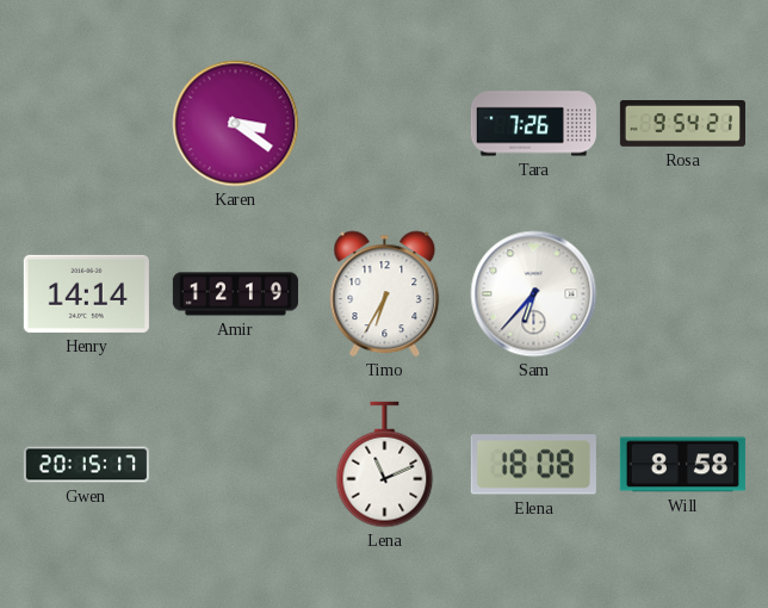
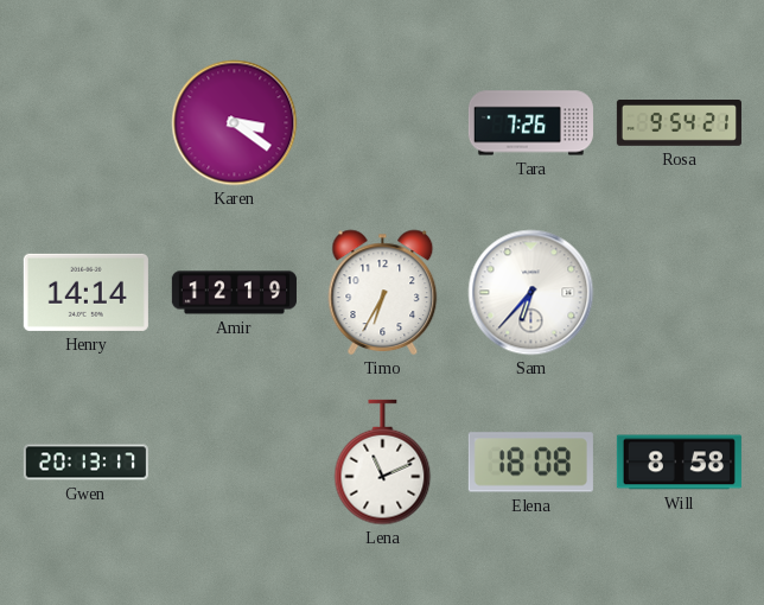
Gwen: 20:15 -> 20:13
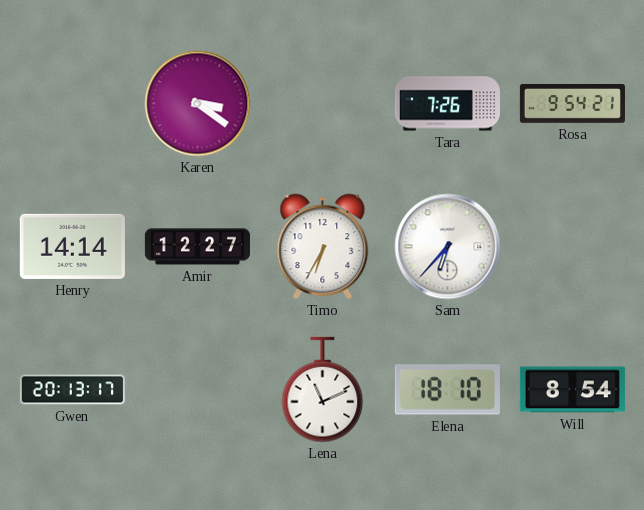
Amir: 12:19 -> 12:27
Elena: 18:08 -> 18:10
Will: 8:58 -> 8:54
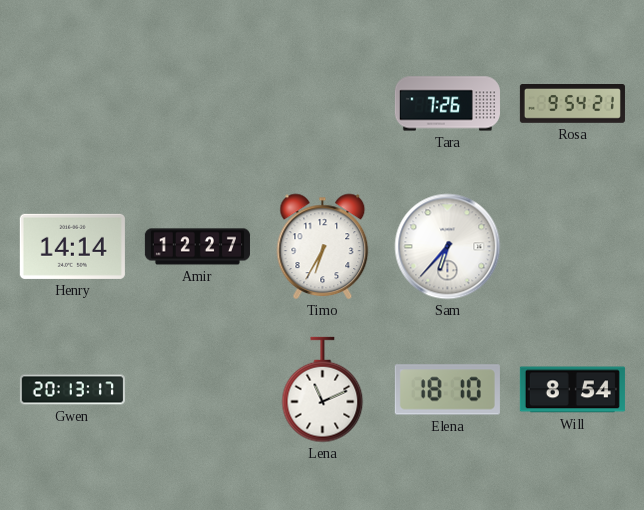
Karen: 3:21 -> none
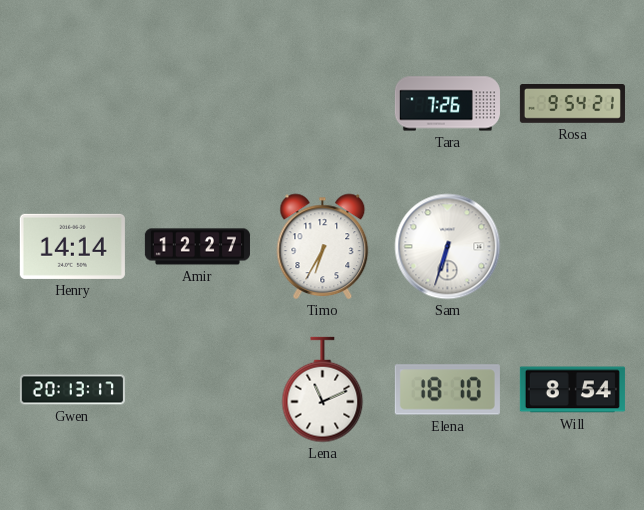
Sam: 6:37 -> 6:33
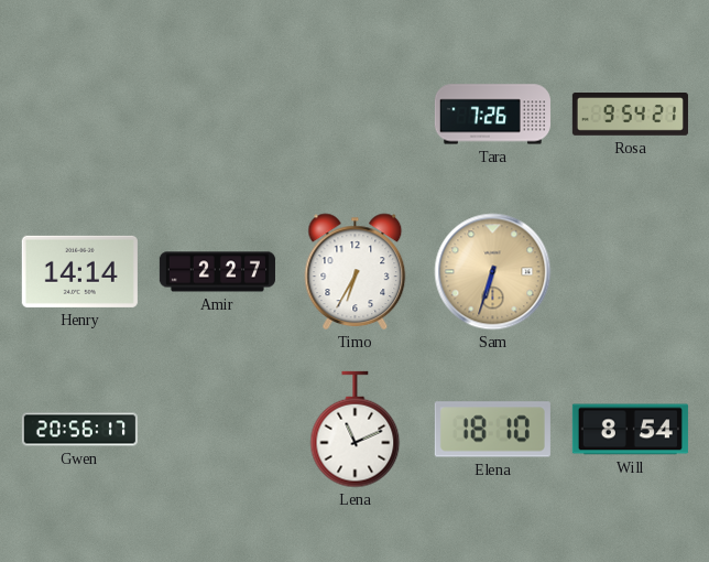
Amir: 12:27 -> 2:27
Sam dial: white -> champagne
Gwen: 20:13 -> 20:56
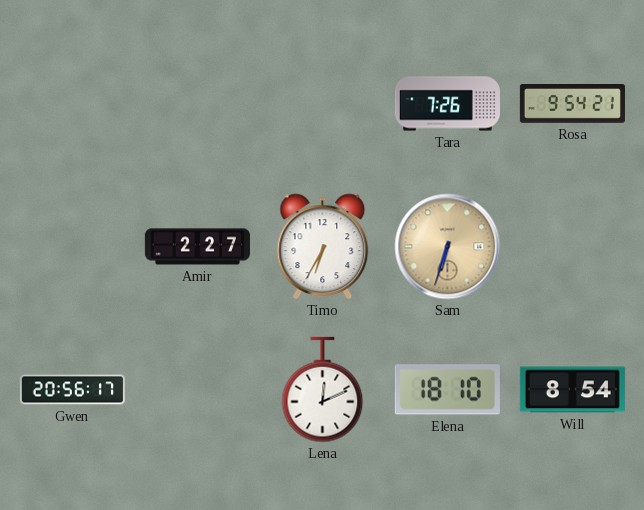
Henry: 14:14 -> none
Lena: 11:11 -> 12:11
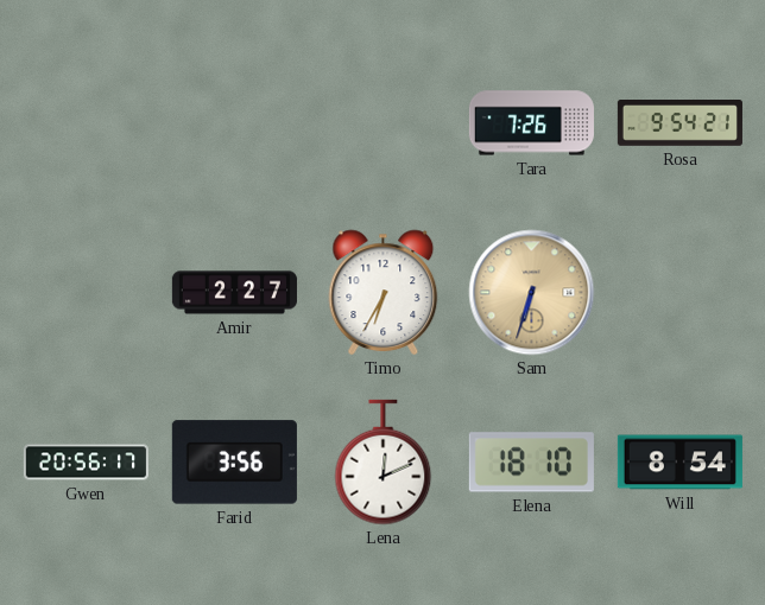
Farid: none -> 3:56
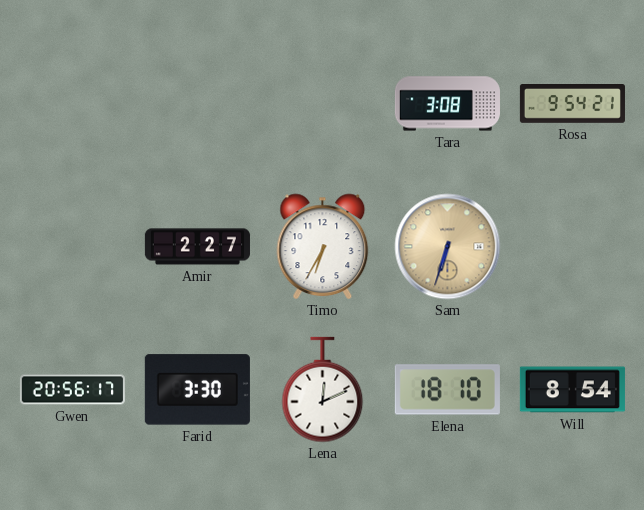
Tara: 7:26 -> 3:08
Farid: 3:56 -> 3:30
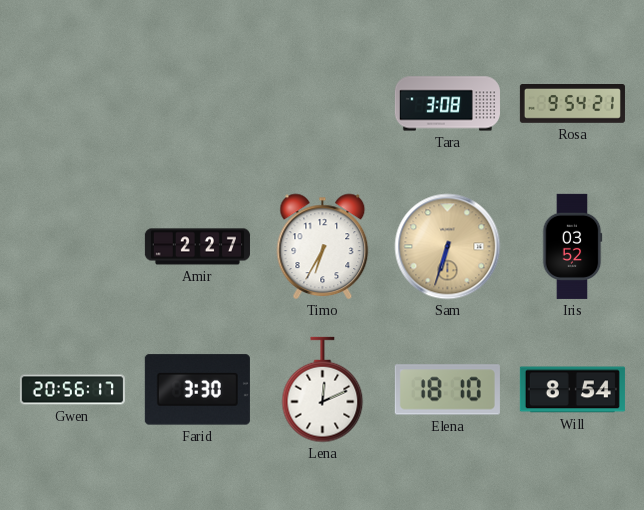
Iris: none -> 03:52
